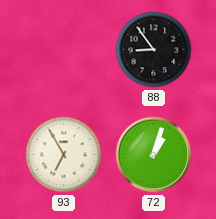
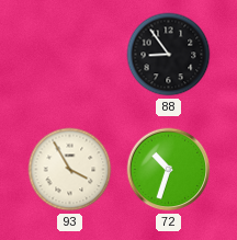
93: 6:55 -> 3:55
72: 1:03 -> 10:33
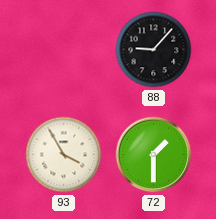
88: 8:54 -> 9:07
72: 10:33 -> 1:30
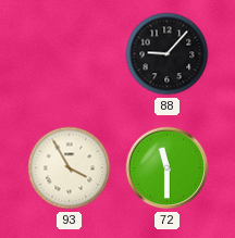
72: 1:30 -> 11:30
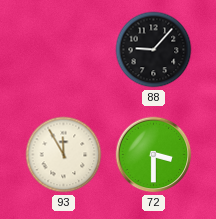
93: 3:55 -> 11:55
72: 11:30 -> 3:30
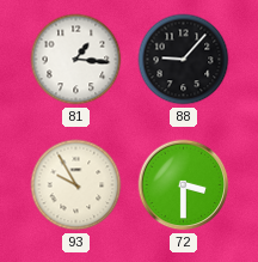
81: none -> 1:16
93: 11:55 -> 9:55
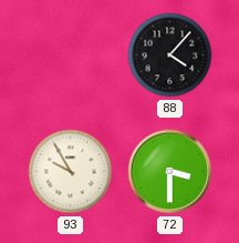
81: 1:16 -> none
88: 9:07 -> 4:07
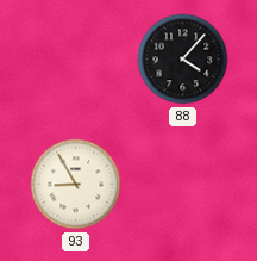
93: 9:55 -> 8:55
72: 3:30 -> none
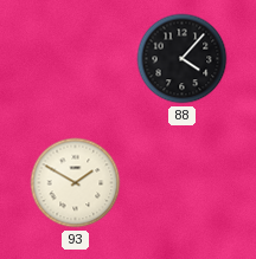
93: 8:55 -> 1:50
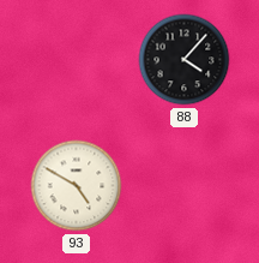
93: 1:50 -> 4:50
